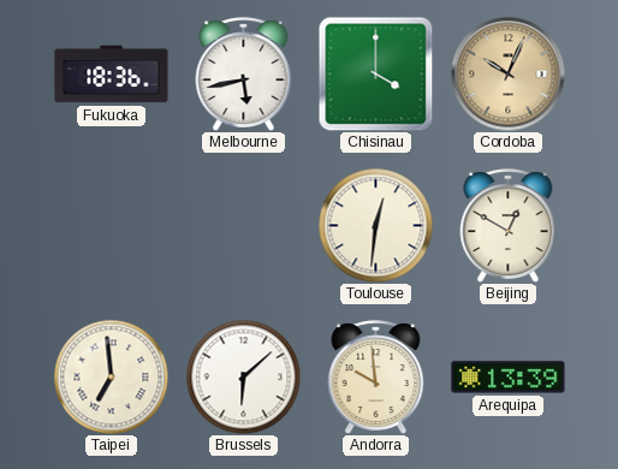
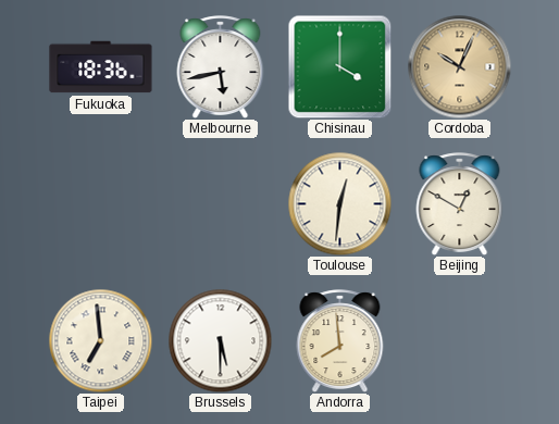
Brussels: 6:08 -> 5:30
Andorra: 9:59 -> 7:59
Arequipa: 13:39 -> none
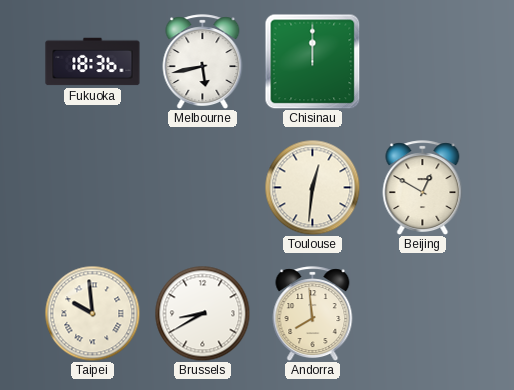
Chisinau: 4:00 -> 12:00
Cordoba: 10:04 -> none
Taipei: 6:59 -> 9:59
Brussels: 5:30 -> 8:40
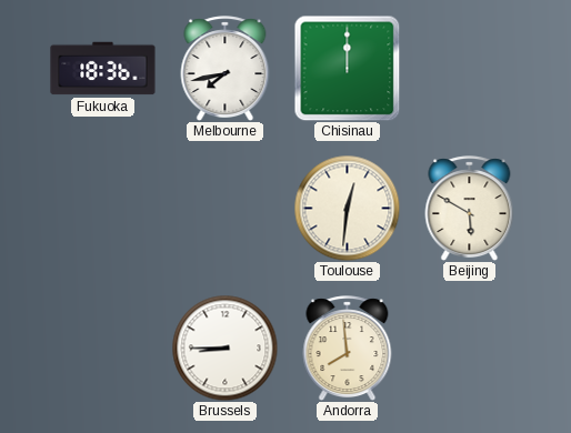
Melbourne: 5:43 -> 7:43
Beijing: 12:50 -> 5:50
Taipei: 9:59 -> none
Brussels: 8:40 -> 8:45
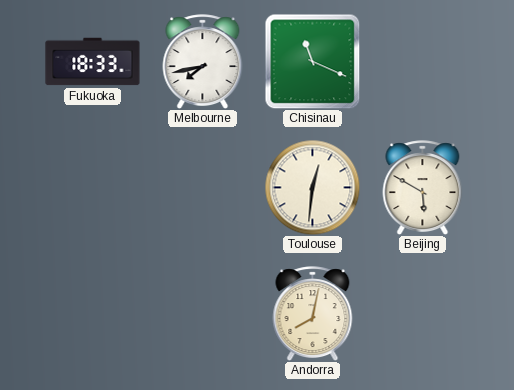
Fukuoka: 18:36 -> 18:33
Chisinau: 12:00 -> 11:19
Brussels: 8:45 -> none
Andorra: 7:59 -> 8:02
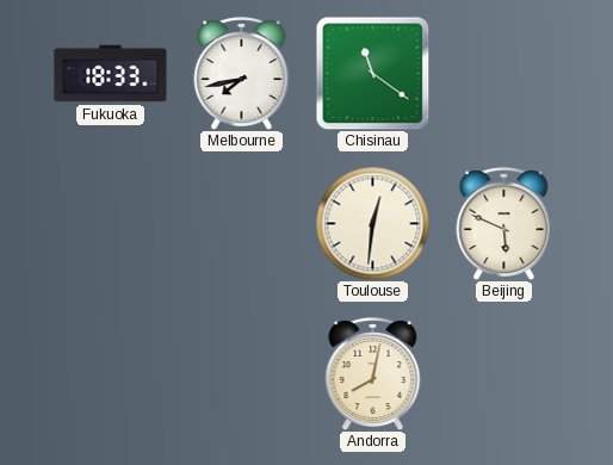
Chisinau: 11:19 -> 11:21
Beijing: 5:50 -> 5:49
